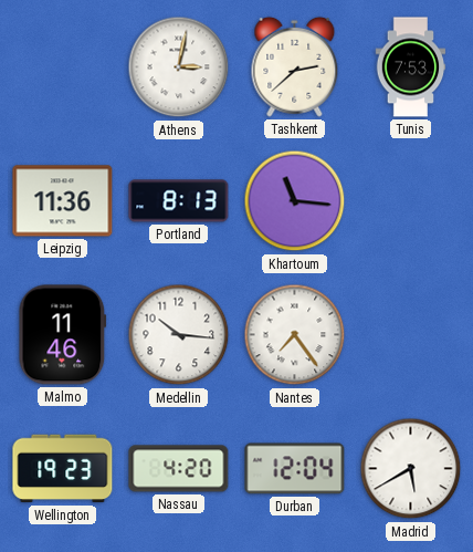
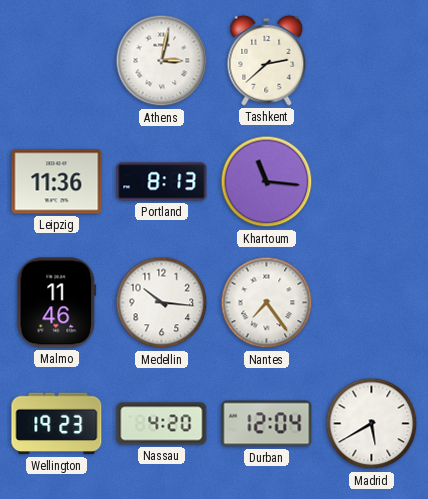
Tunis: 7:53 -> none
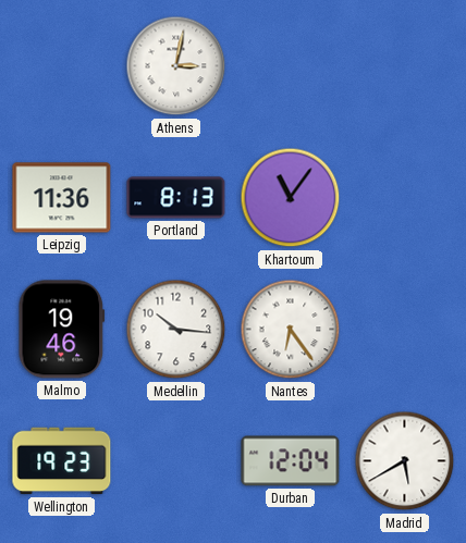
Tashkent: 2:38 -> none
Khartoum: 11:16 -> 11:06
Malmo: 11:46 -> 19:46
Nantes: 7:24 -> 6:24
Nassau: 4:20 -> none
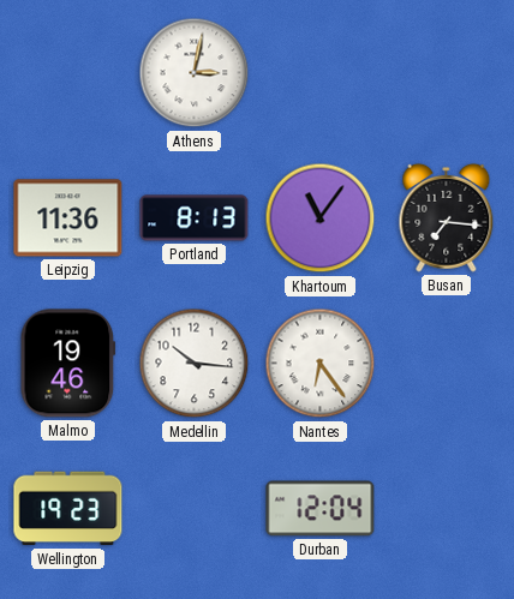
Busan: none -> 7:16
Madrid: 5:40 -> none
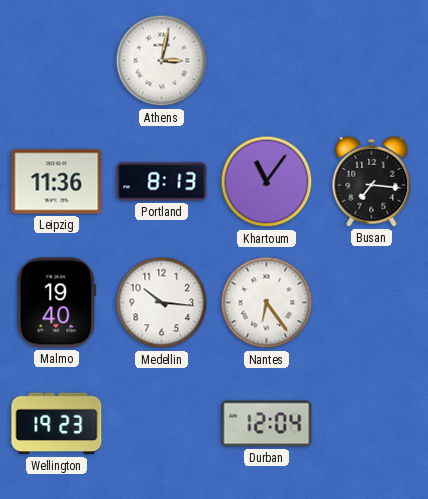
Malmo: 19:46 -> 19:40
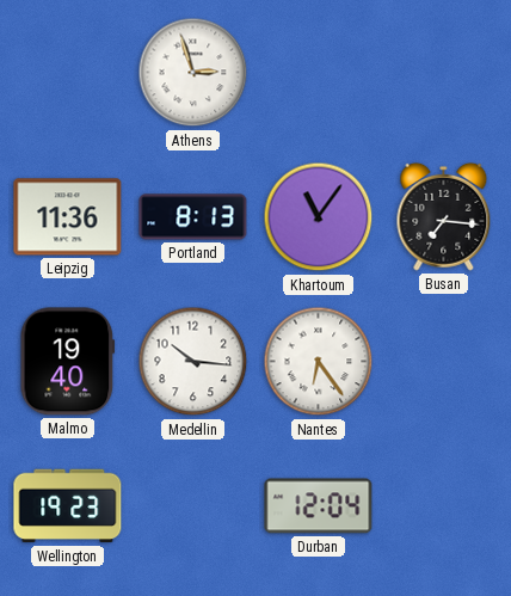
Athens: 3:02 -> 2:57
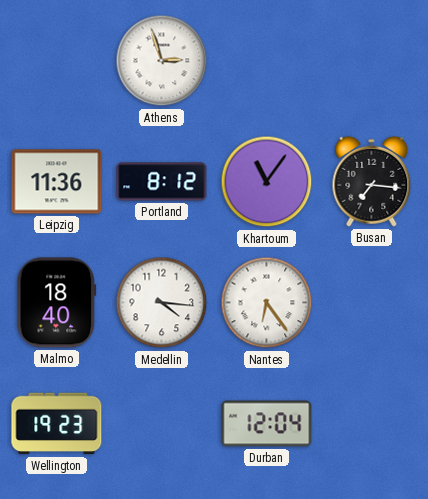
Portland: 8:13 -> 8:12
Malmo: 19:40 -> 18:40
Medellin: 10:16 -> 4:16
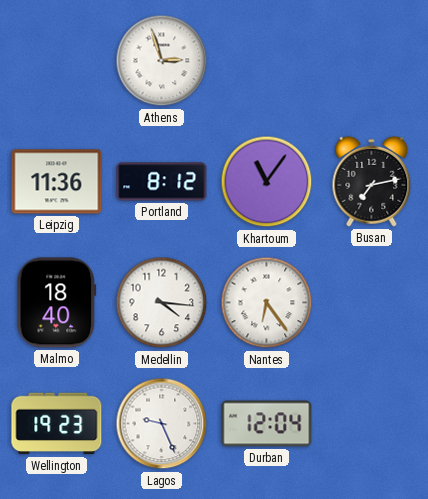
Busan: 7:16 -> 7:13
Lagos: none -> 9:26
